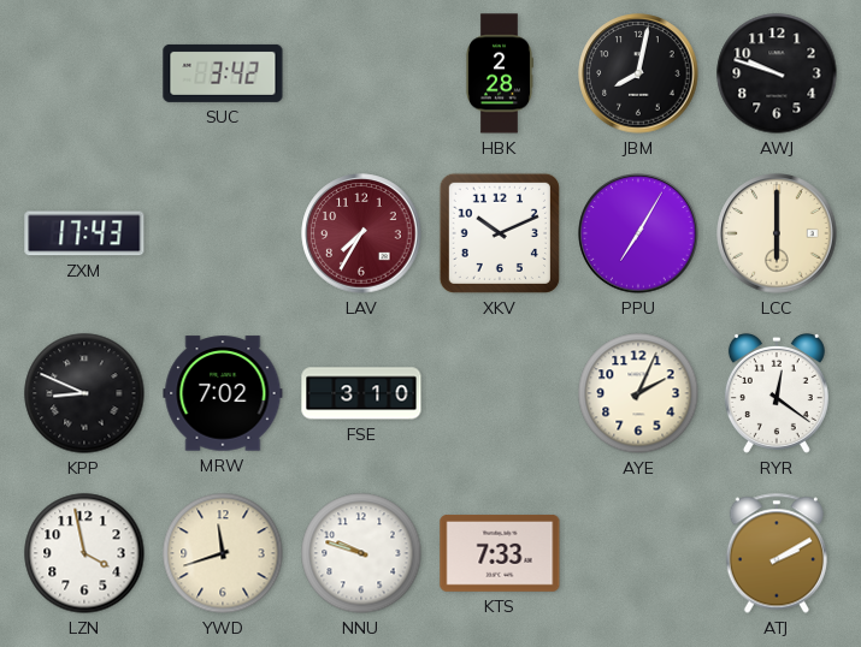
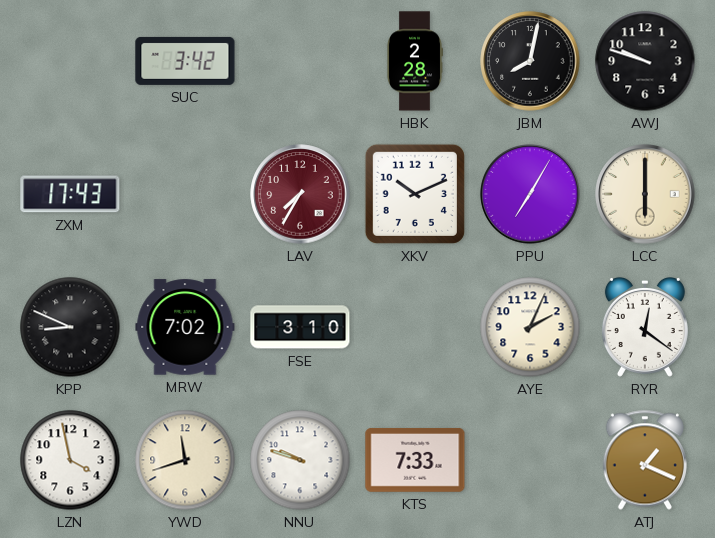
ATJ: 2:10 -> 1:19
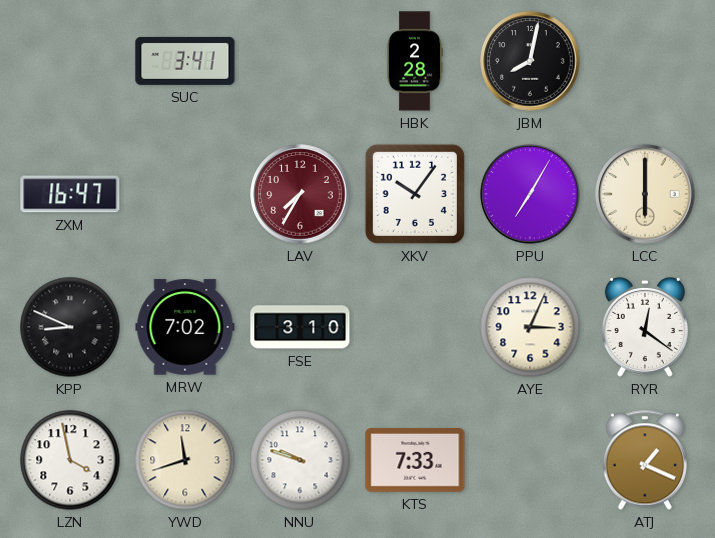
SUC: 3:42 -> 3:41
AWJ: 9:48 -> none
ZXM: 17:43 -> 16:47
XKV: 10:11 -> 10:06
AYE: 2:04 -> 3:04
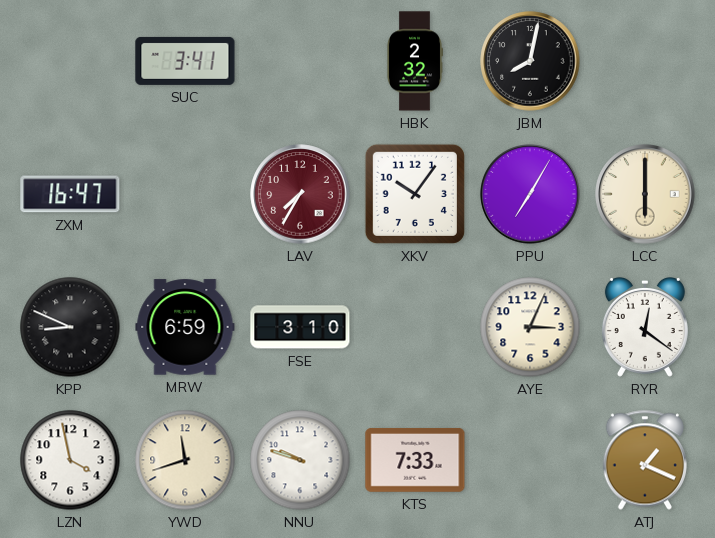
HBK: 2:28 -> 2:32
MRW: 7:02 -> 6:59
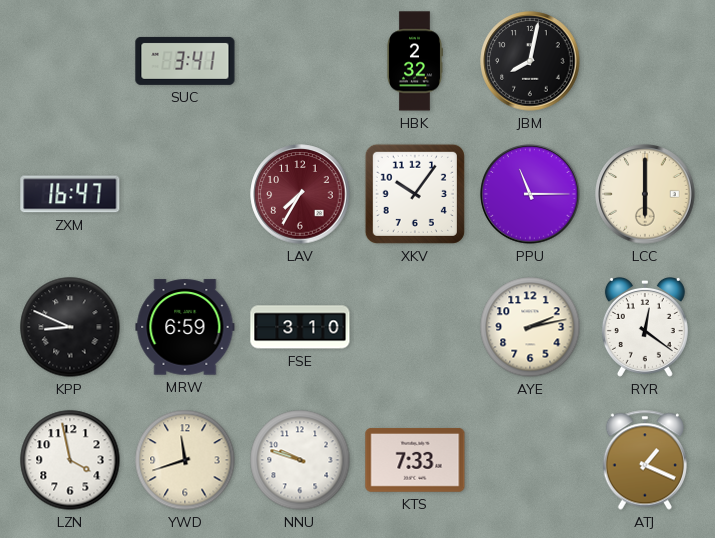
PPU: 7:05 -> 11:15
AYE: 3:04 -> 2:13
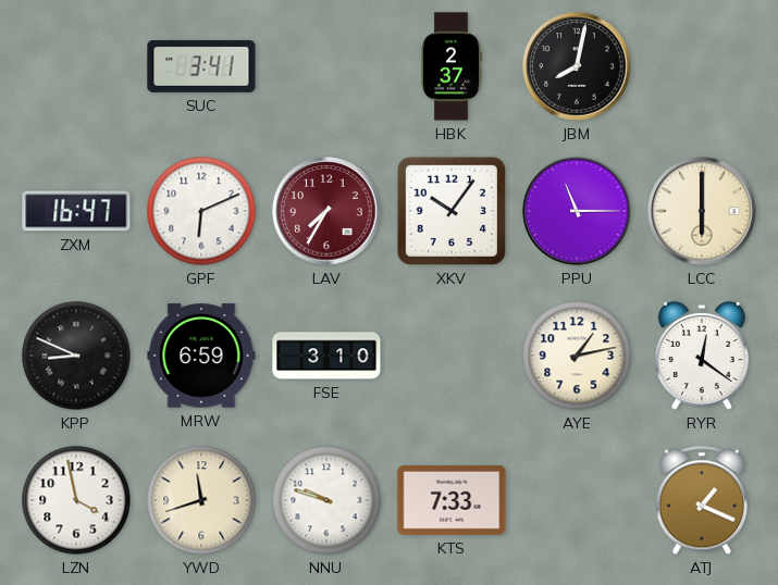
HBK: 2:32 -> 2:37
GPF: none -> 6:11
AYE: 2:13 -> 1:13
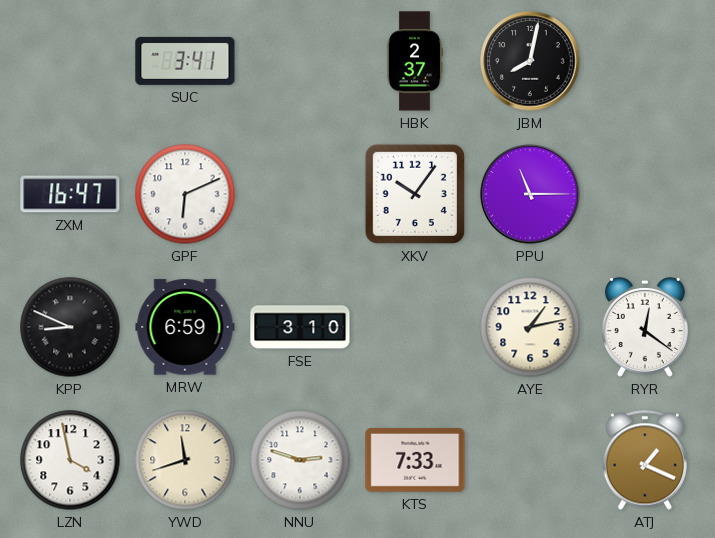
LAV: 7:35 -> none
LCC: 6:00 -> none
NNU: 9:48 -> 2:48
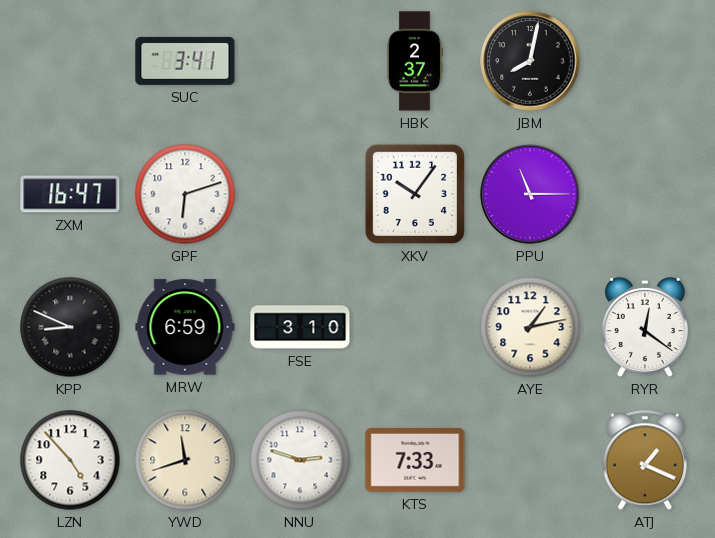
GPF: 6:11 -> 6:12
LZN: 3:58 -> 4:53
